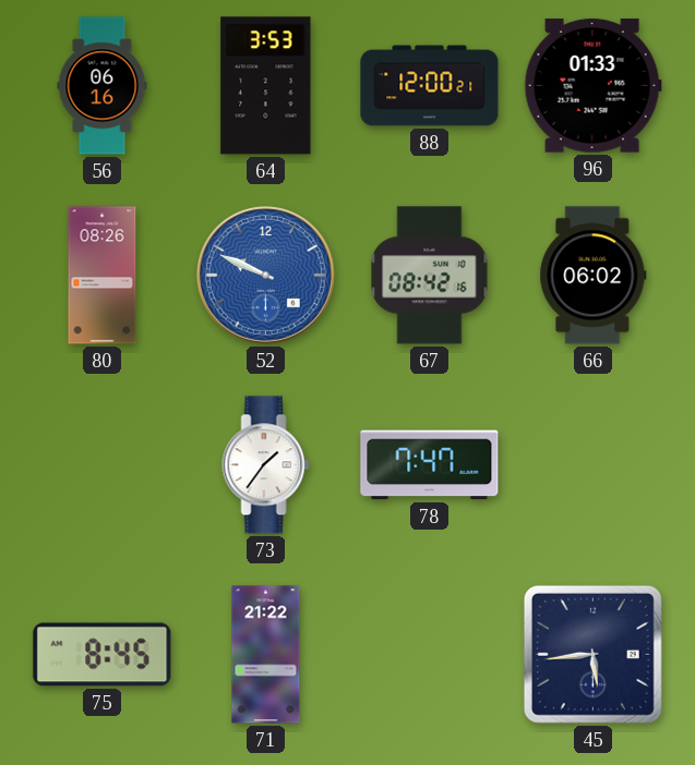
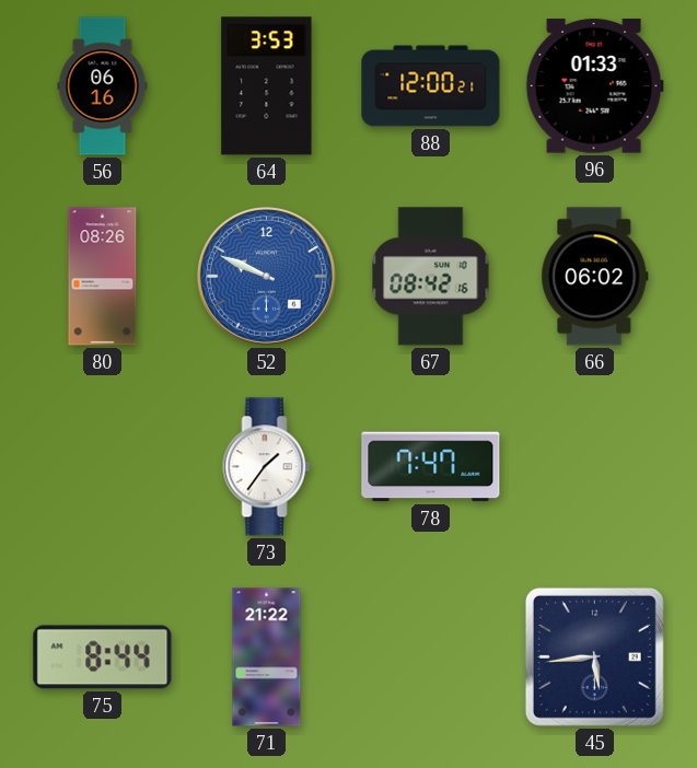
75: 8:45 -> 8:44
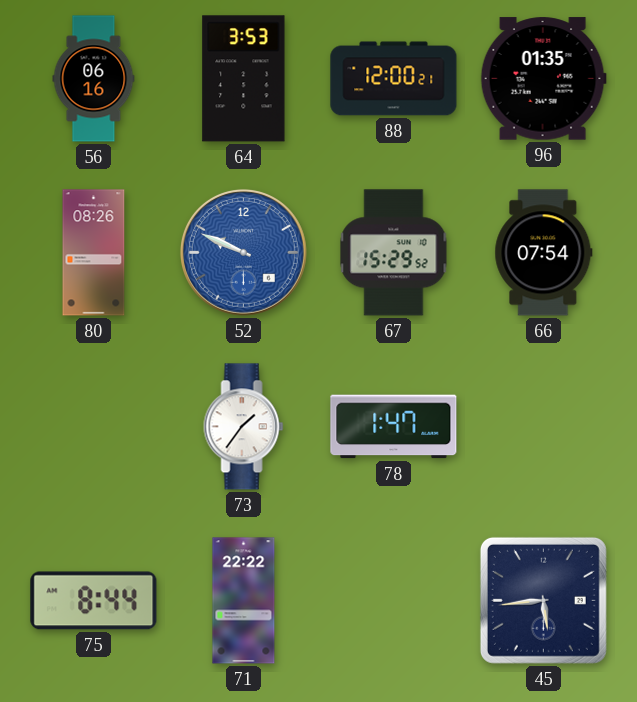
96: 01:33 -> 01:35
67: 08:42 -> 15:29
66: 06:02 -> 07:54
78: 7:47 -> 1:47
71: 21:22 -> 22:22
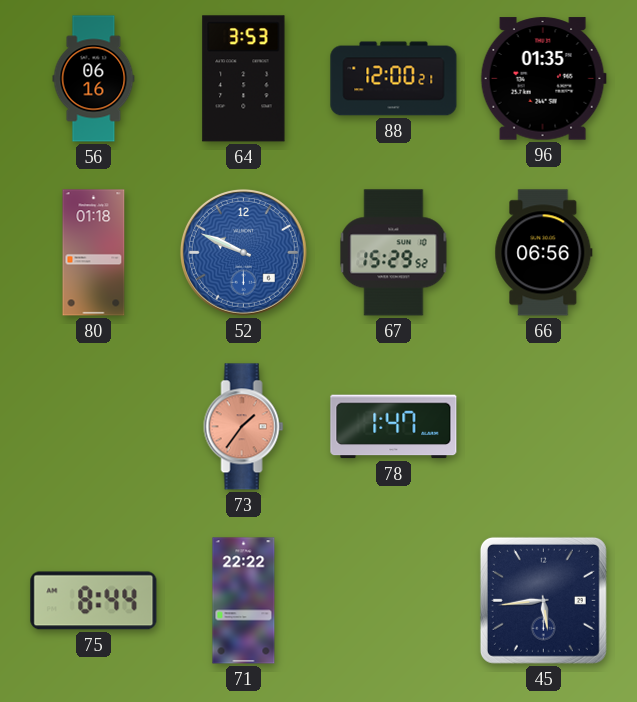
80: 08:26 -> 01:18
66: 07:54 -> 06:56
73 dial: white -> salmon
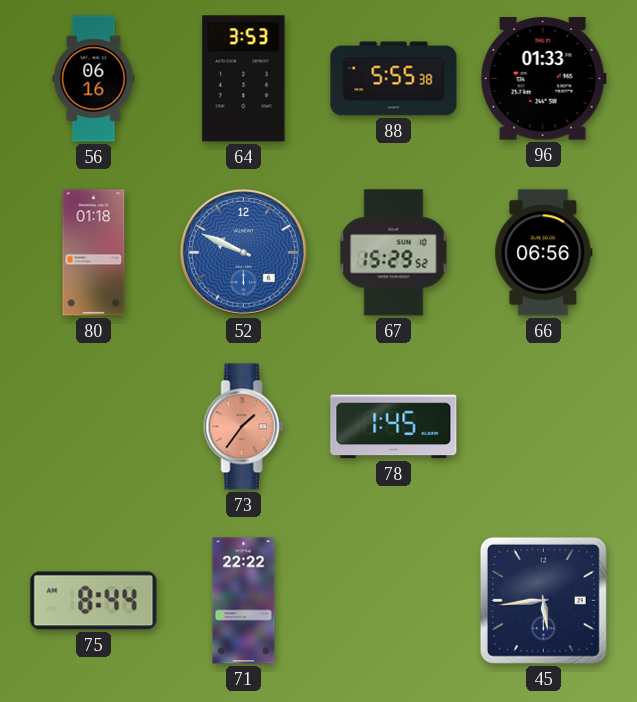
88: 12:00 -> 5:55
96: 01:35 -> 01:33
78: 1:47 -> 1:45
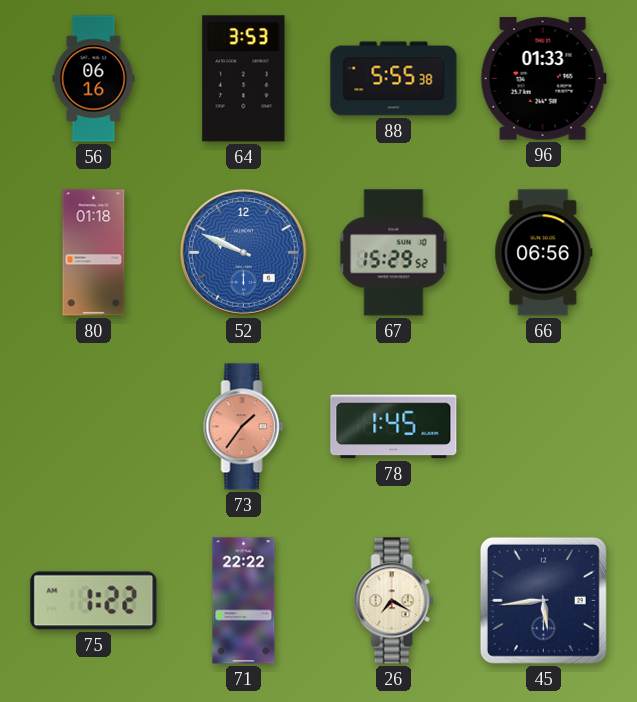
75: 8:44 -> 1:22
26: none -> 7:20
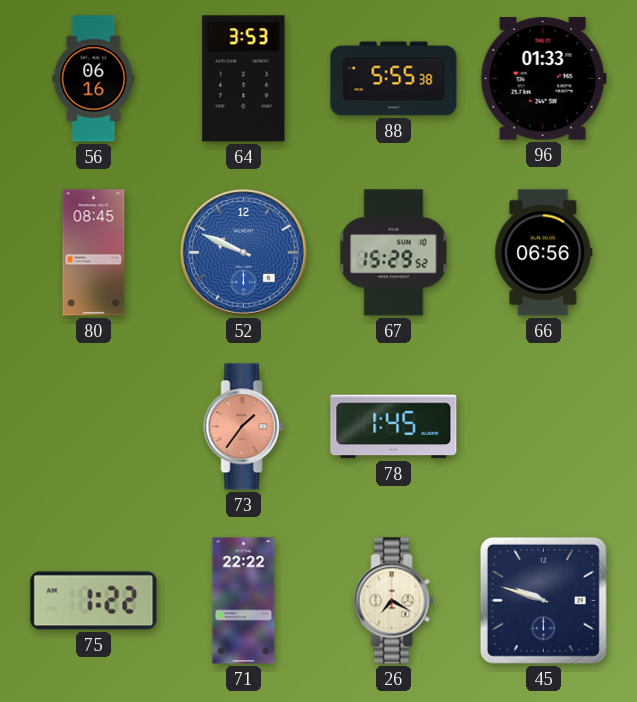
80: 01:18 -> 08:45
45: 5:44 -> 9:48
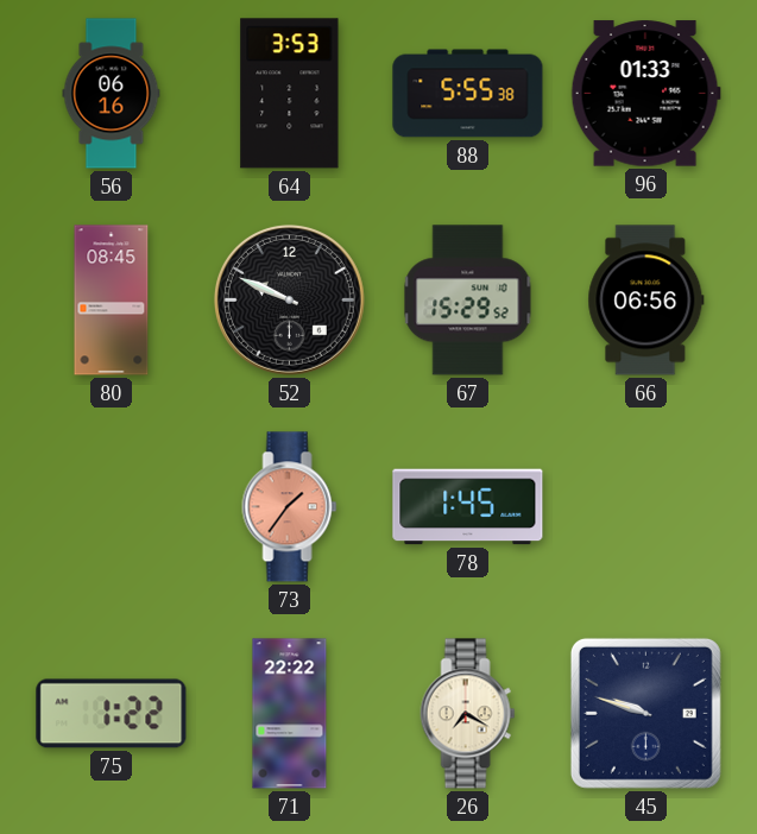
52 dial: blue -> black
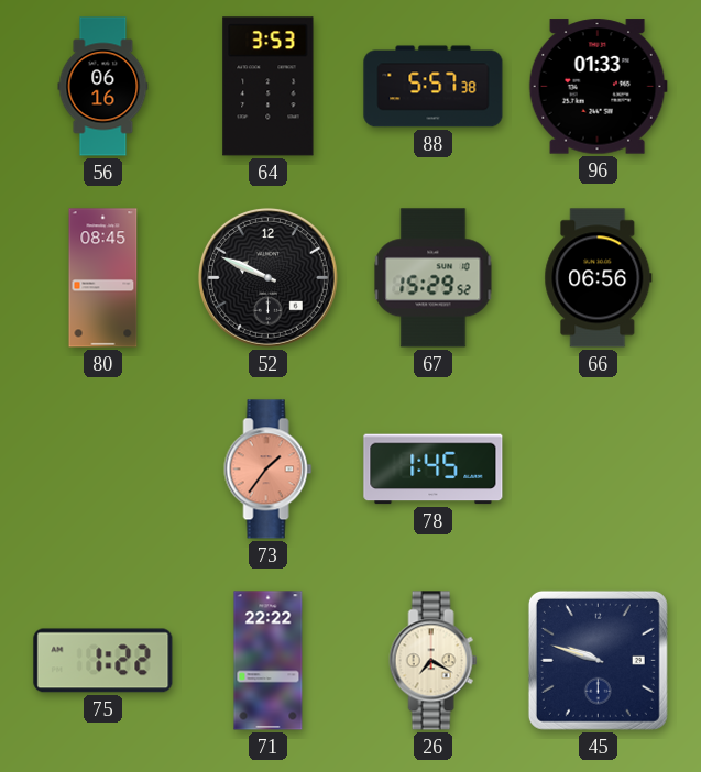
88: 5:55 -> 5:57
